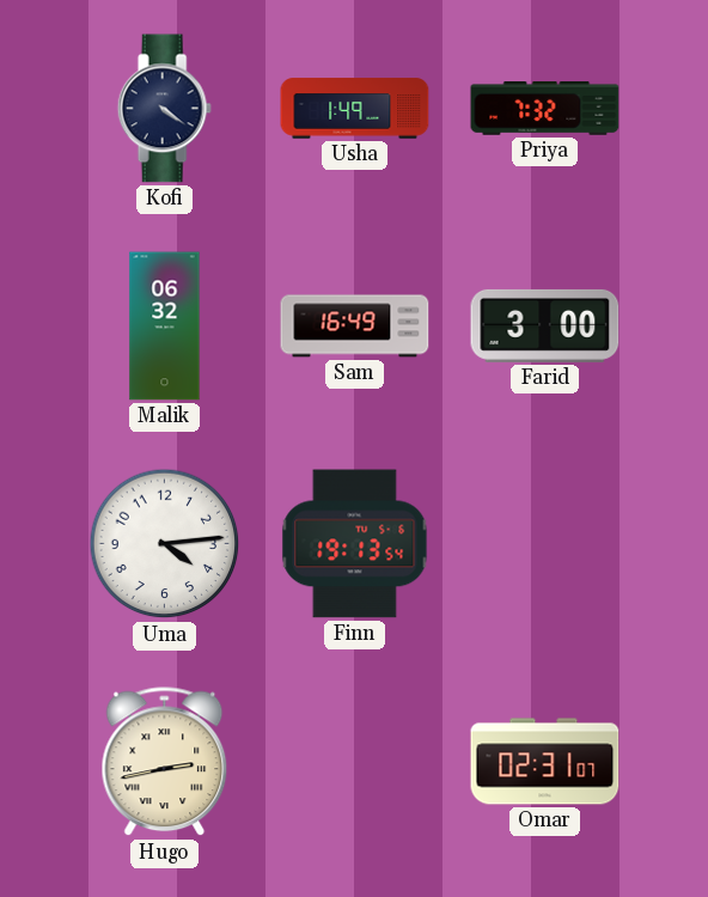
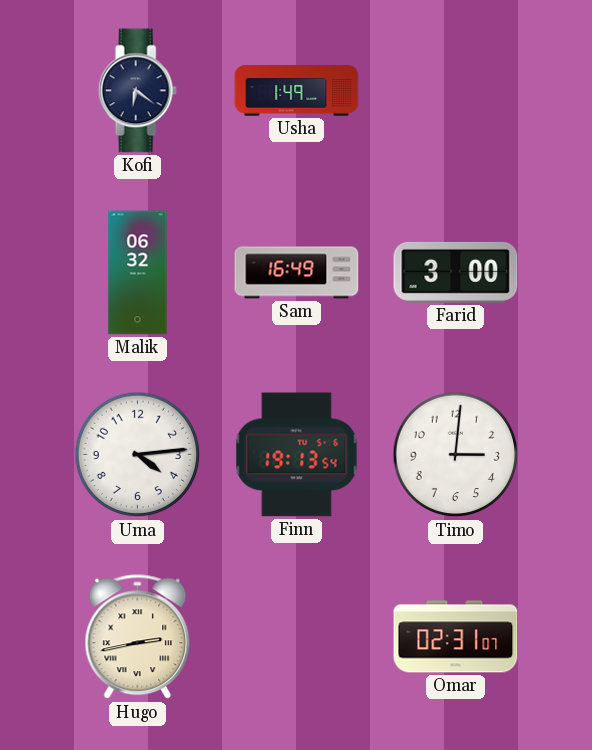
Kofi: 4:21 -> 6:21
Priya: 7:32 -> none
Timo: none -> 3:01
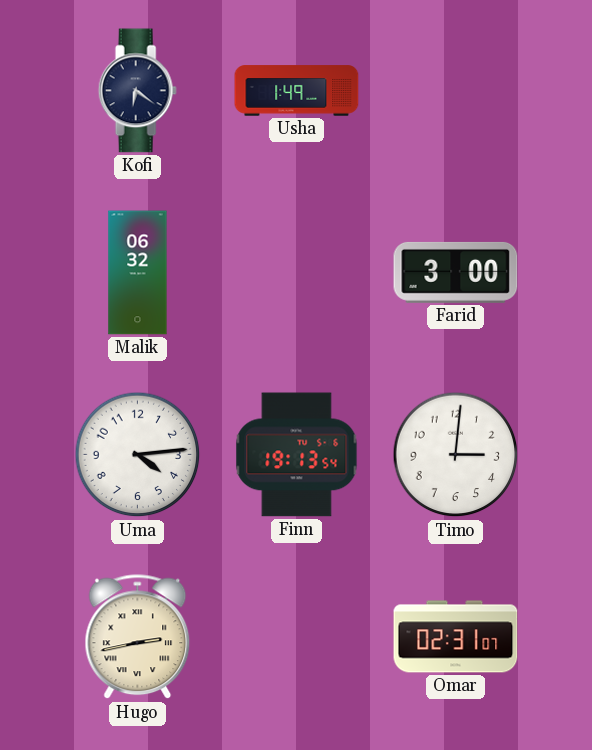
Sam: 16:49 -> none
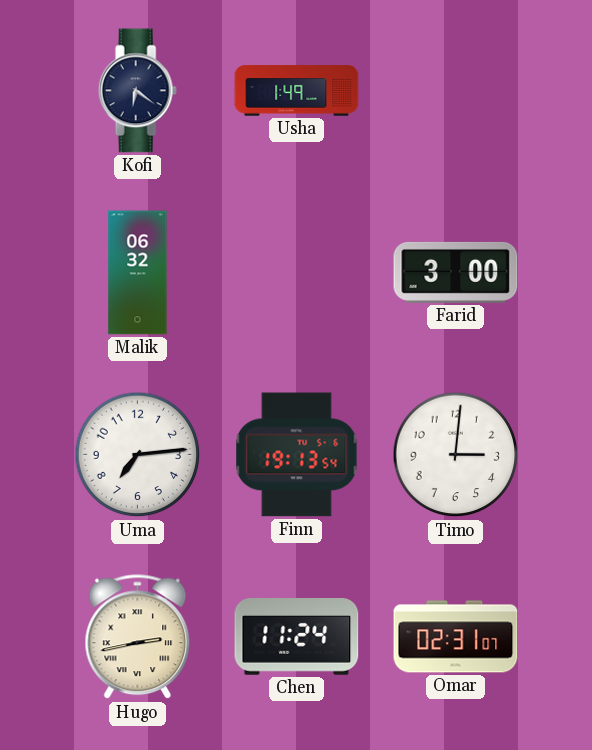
Uma: 4:14 -> 7:14
Chen: none -> 11:24
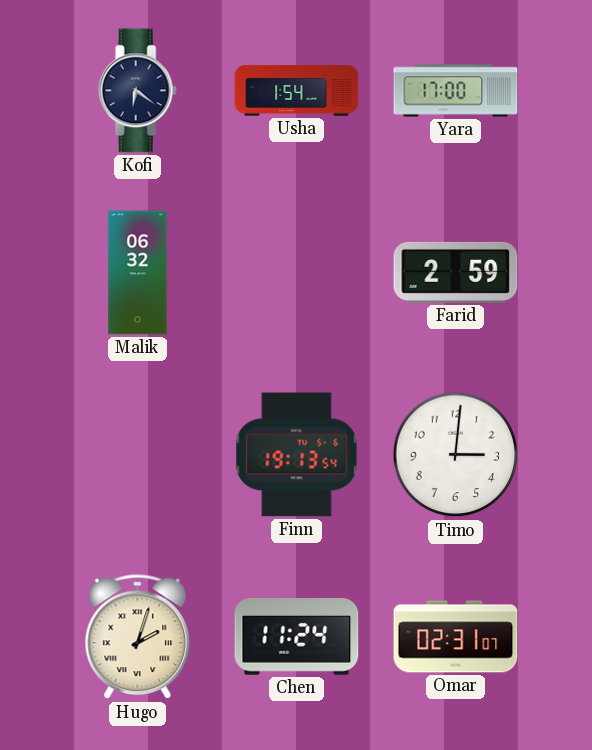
Usha: 1:49 -> 1:54
Yara: none -> 17:00
Farid: 3:00 -> 2:59
Uma: 7:14 -> none
Hugo: 2:43 -> 2:03
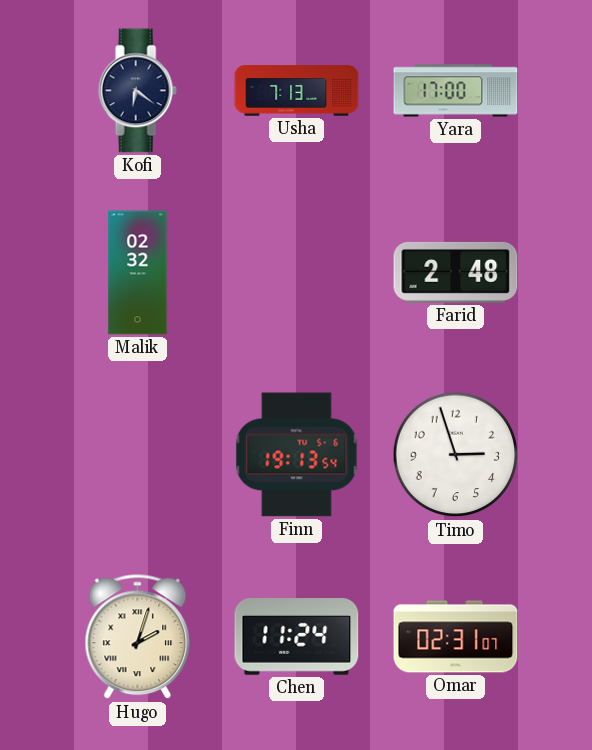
Usha: 1:54 -> 7:13
Malik: 06:32 -> 02:32
Farid: 2:59 -> 2:48
Timo: 3:01 -> 2:57
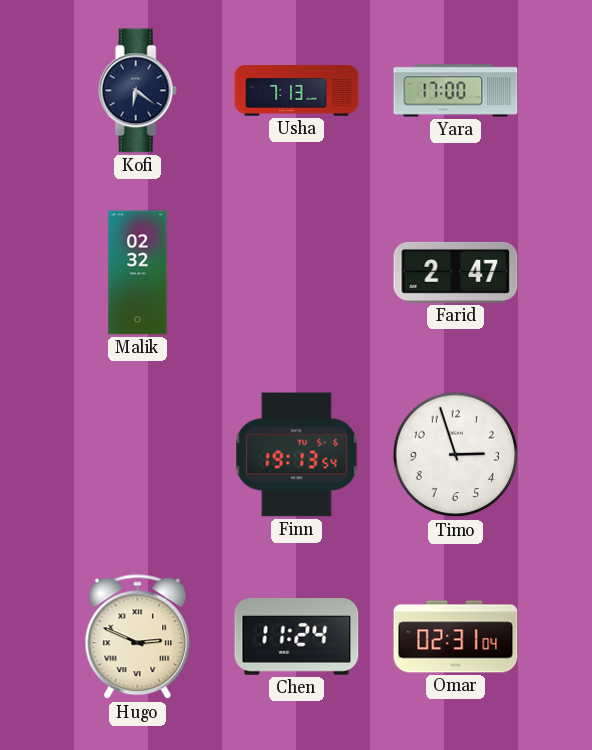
Farid: 2:48 -> 2:47
Hugo: 2:03 -> 2:49
Omar: 02:31:07 -> 02:31:04
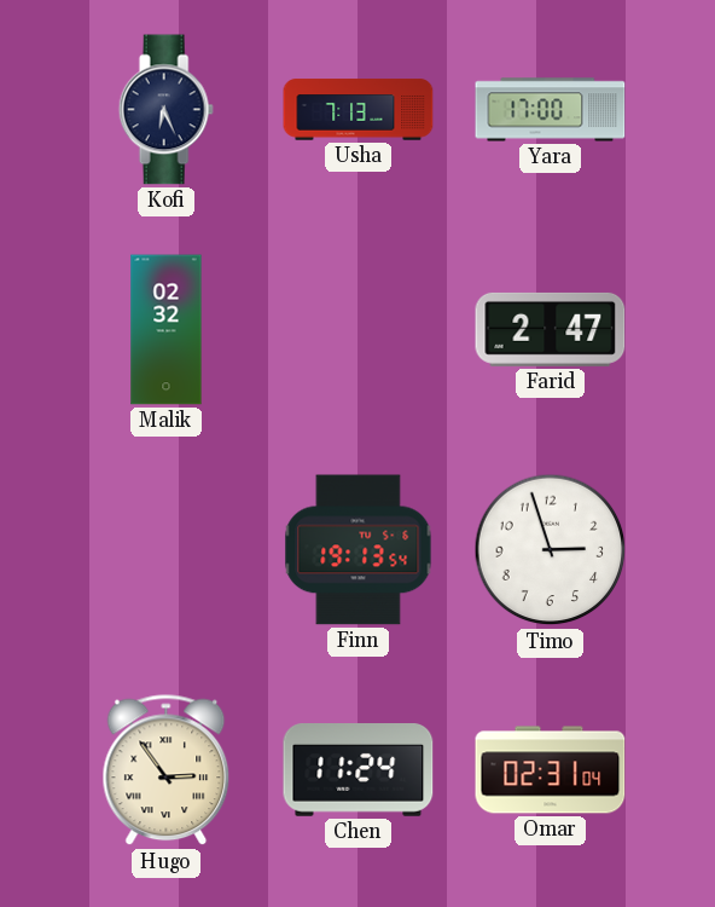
Kofi: 6:21 -> 6:26
Hugo: 2:49 -> 2:54
